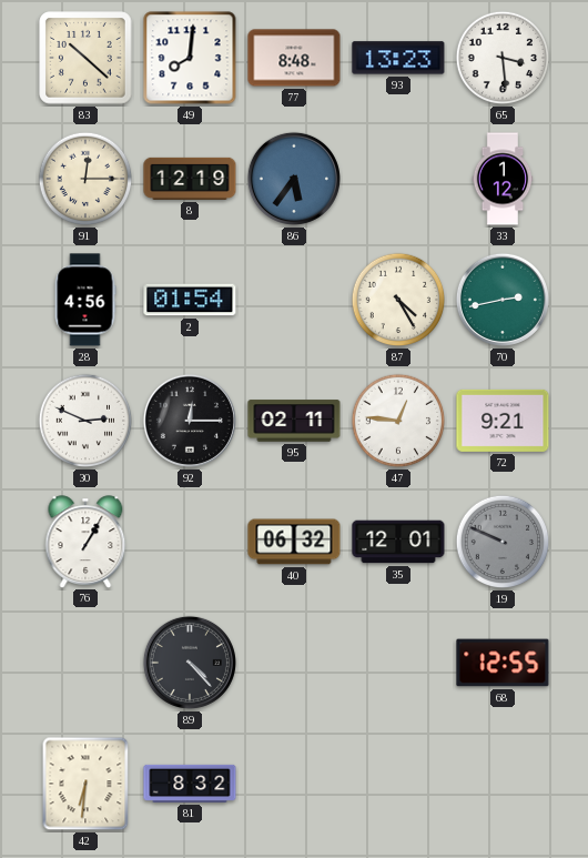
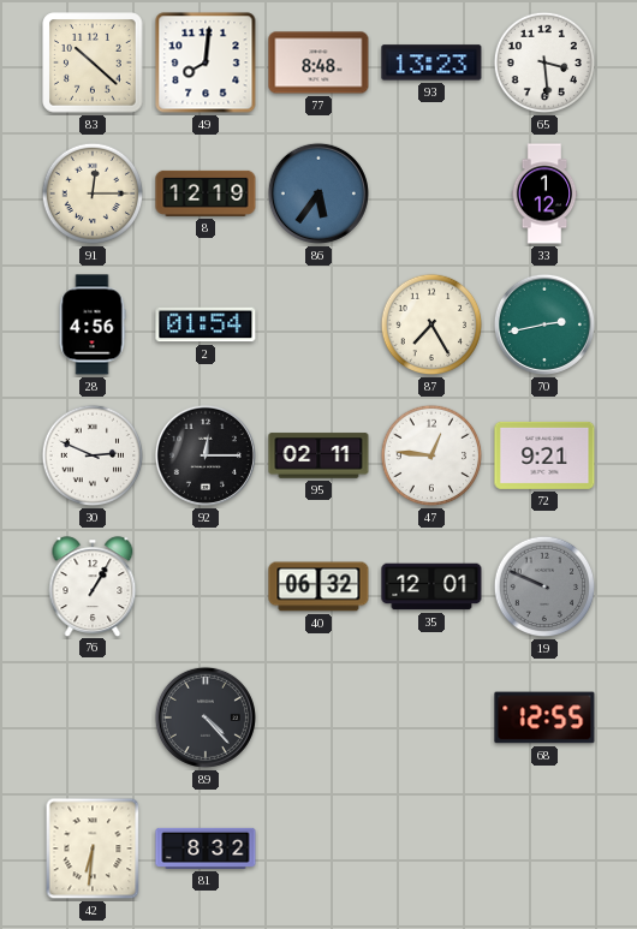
87: 4:25 -> 7:25
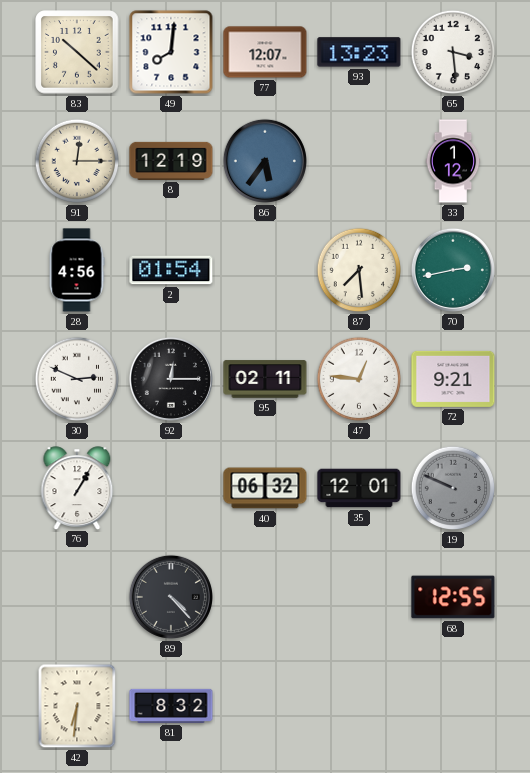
77: 8:48 -> 12:07
87: 7:25 -> 7:29
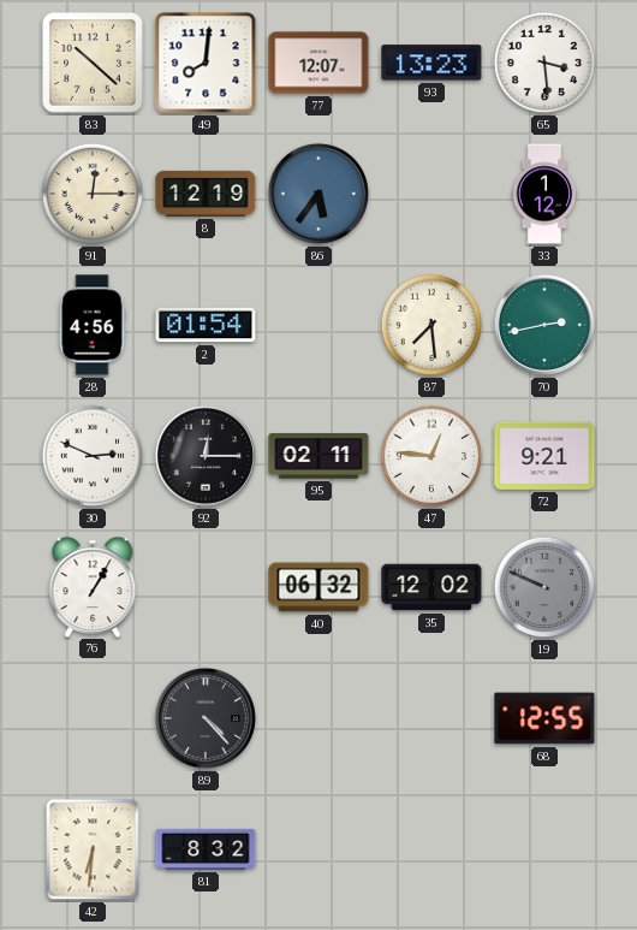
35: 12:01 -> 12:02
